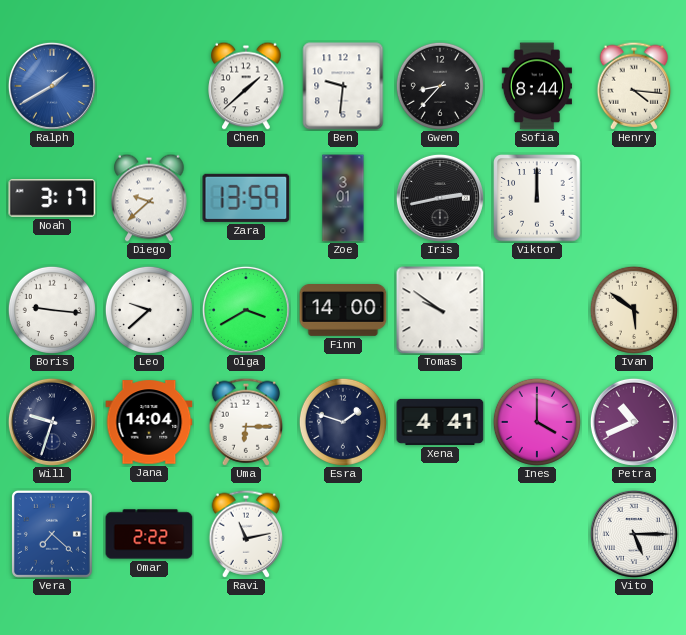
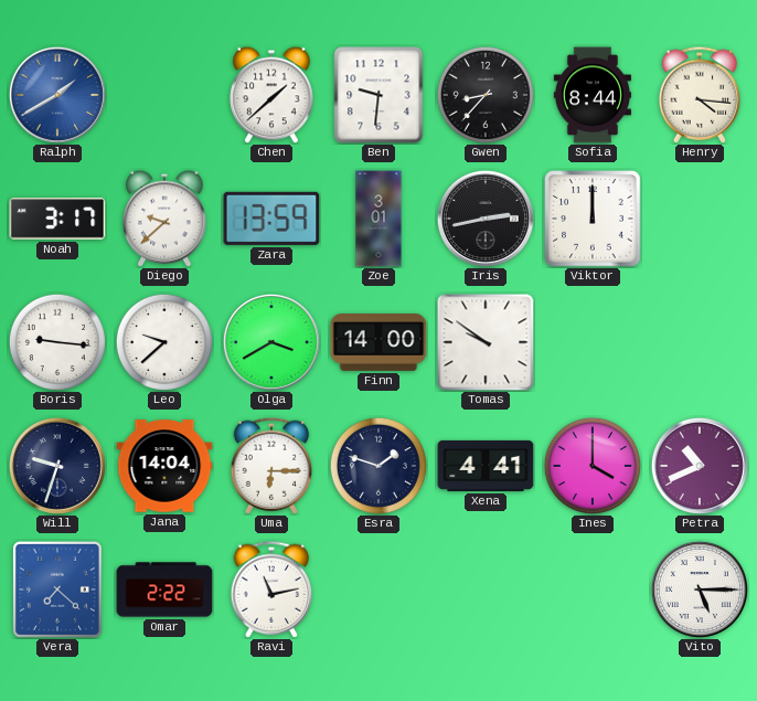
Ivan: 5:51 -> none
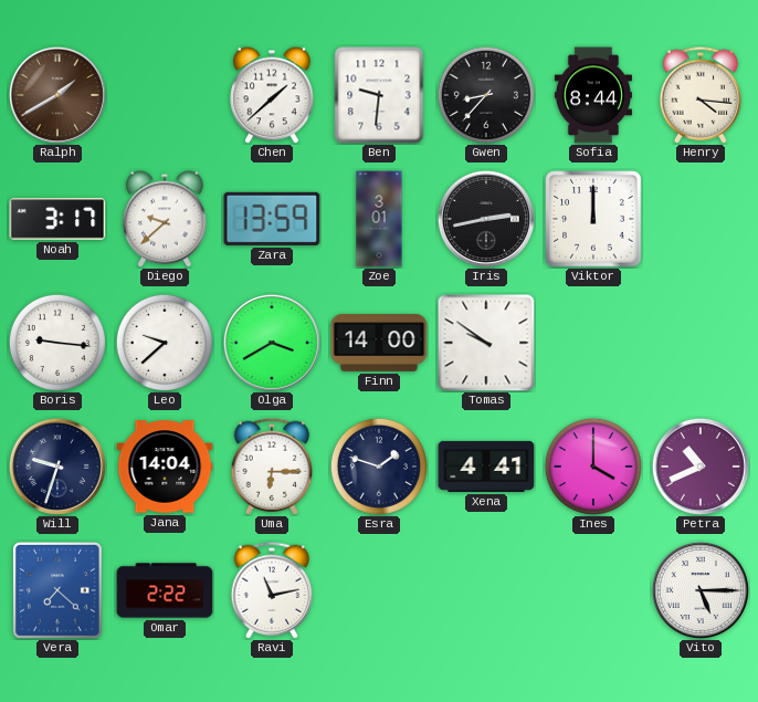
Ralph dial: blue -> brown
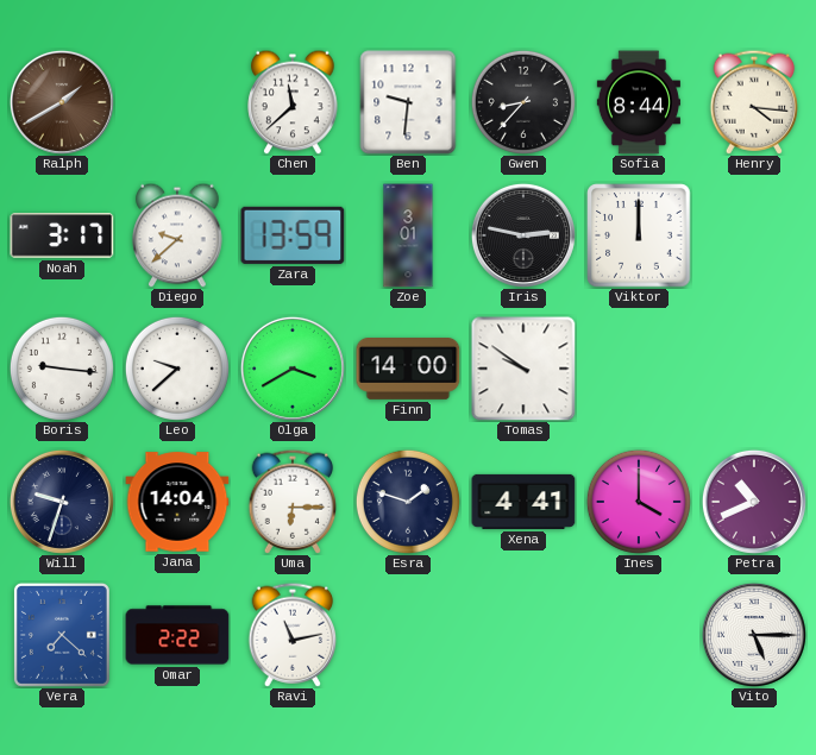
Chen: 1:38 -> 11:38
Iris: 2:43 -> 2:47
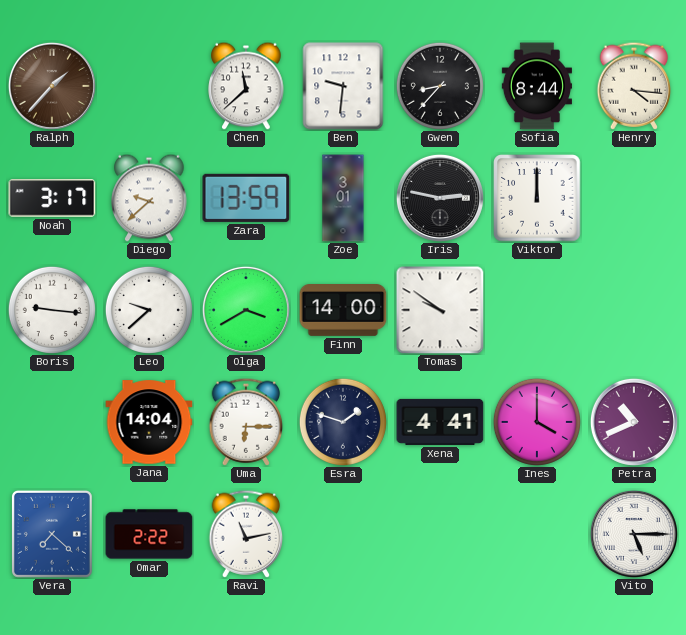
Ralph: 1:40 -> 1:37
Will: 9:33 -> none
